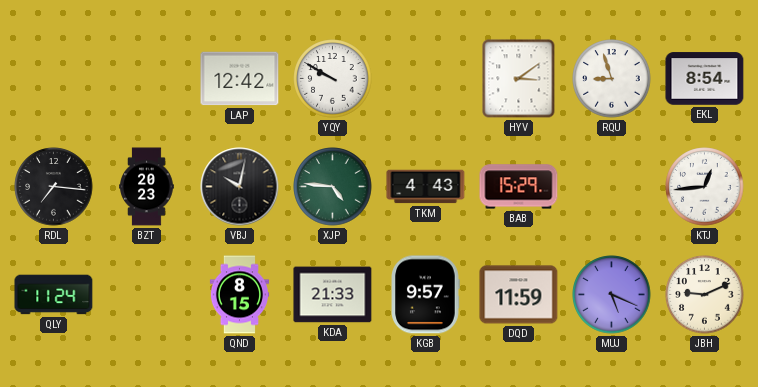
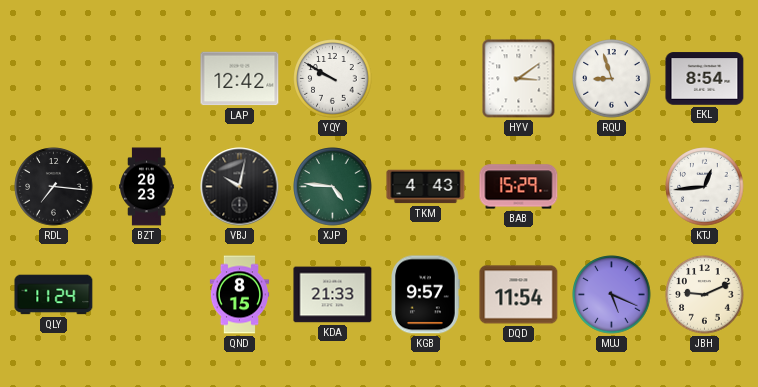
DQD: 11:59 -> 11:54
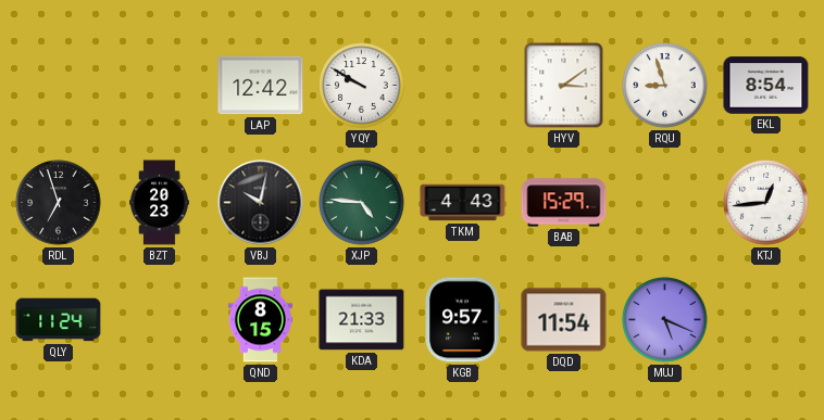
RDL: 7:16 -> 6:57
JBH: 9:11 -> none
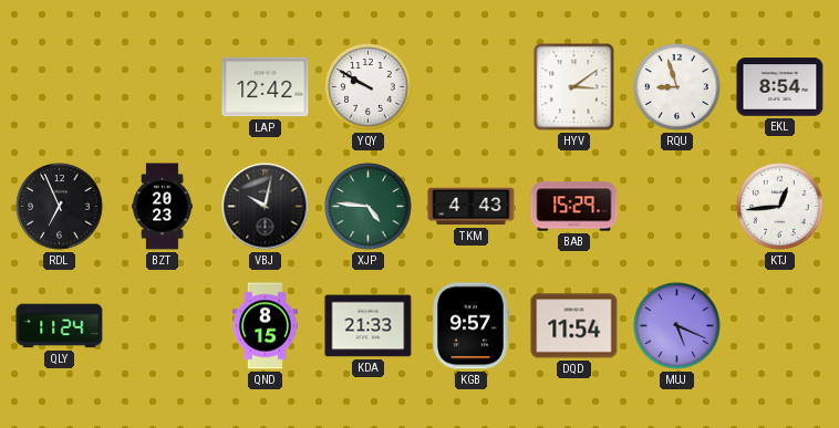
RDL: 6:57 -> 6:56
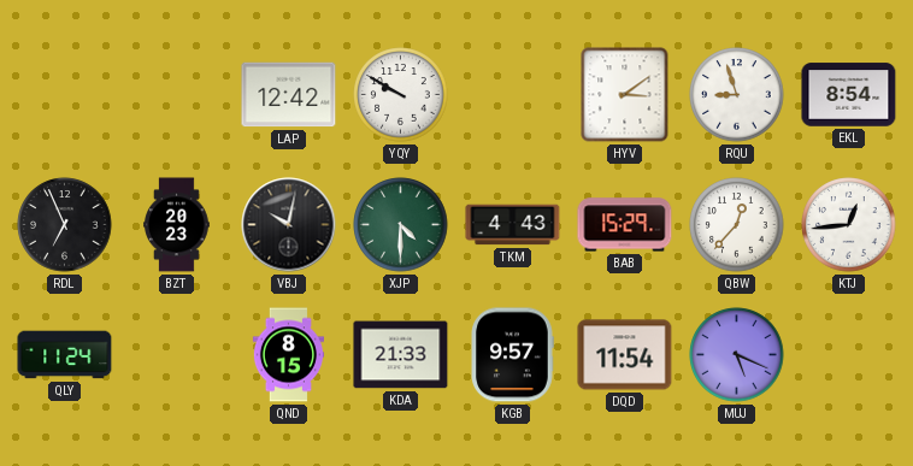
XJP: 4:46 -> 4:30
QBW: none -> 12:37
